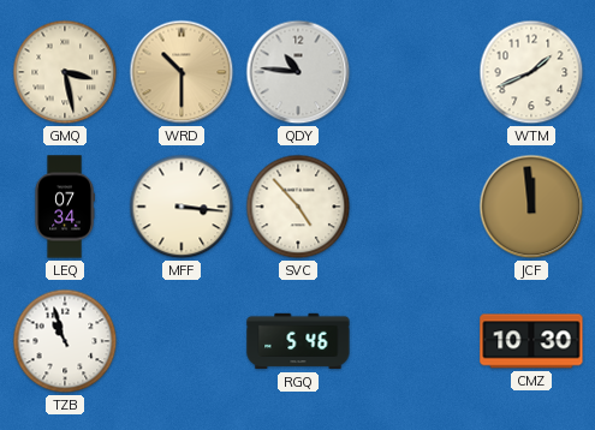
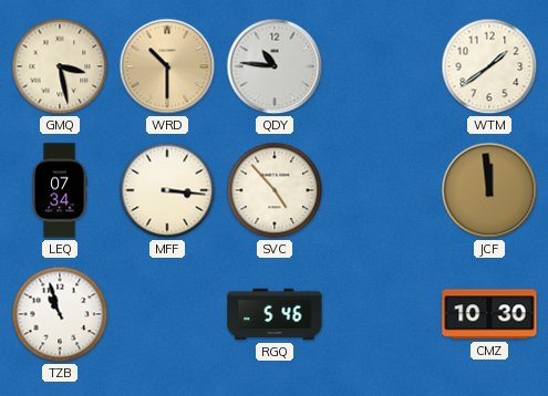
WTM: 1:41 -> 1:39
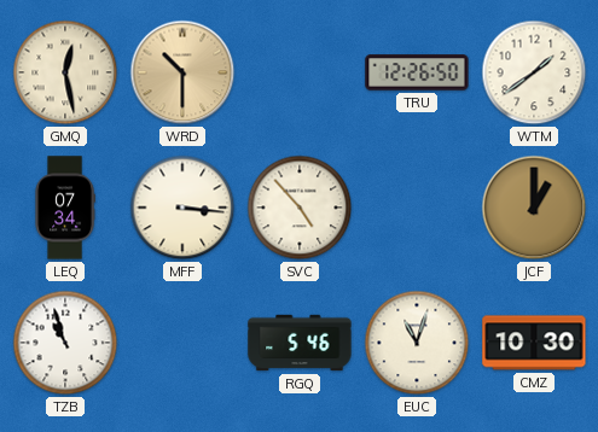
GMQ: 3:28 -> 12:28
QDY: 10:46 -> none
TRU: none -> 12:26
JCF: 11:59 -> 1:00
EUC: none -> 11:03
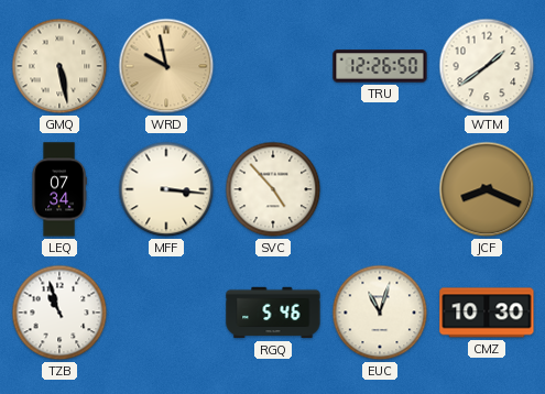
GMQ: 12:28 -> 5:28
WRD: 10:30 -> 9:58
JCF: 1:00 -> 8:19
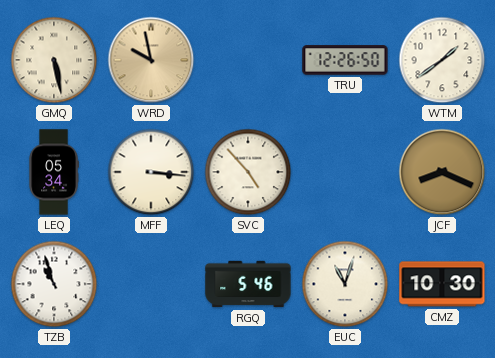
LEQ: 07:34 -> 05:34
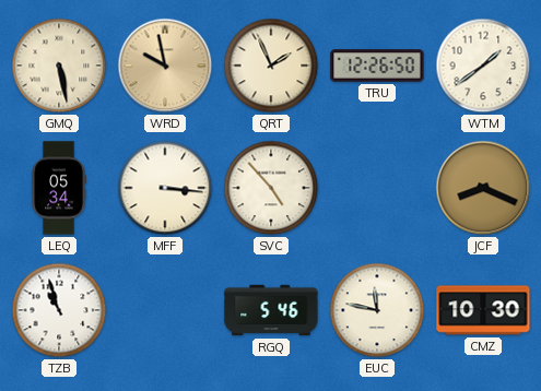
QRT: none -> 1:56
EUC: 11:03 -> 11:47
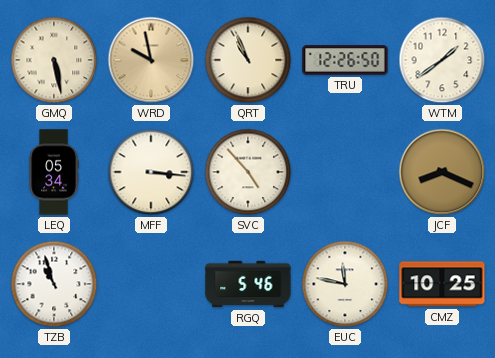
QRT: 1:56 -> 10:56
CMZ: 10:30 -> 10:25
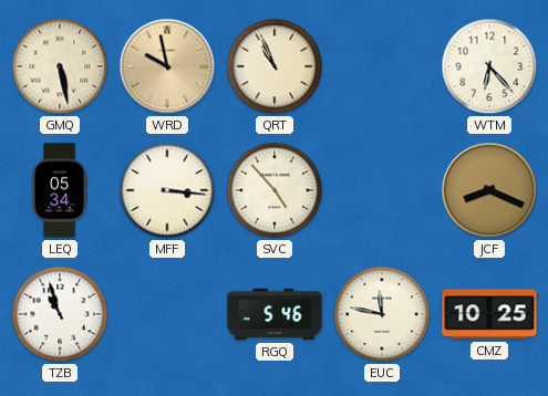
TRU: 12:26 -> none
WTM: 1:39 -> 6:23
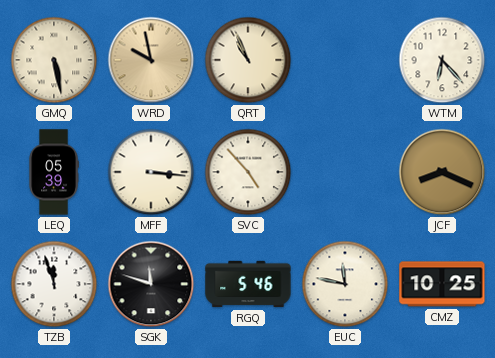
LEQ: 05:34 -> 05:39
TZB: 10:57 -> 11:57
SGK: none -> 11:48
